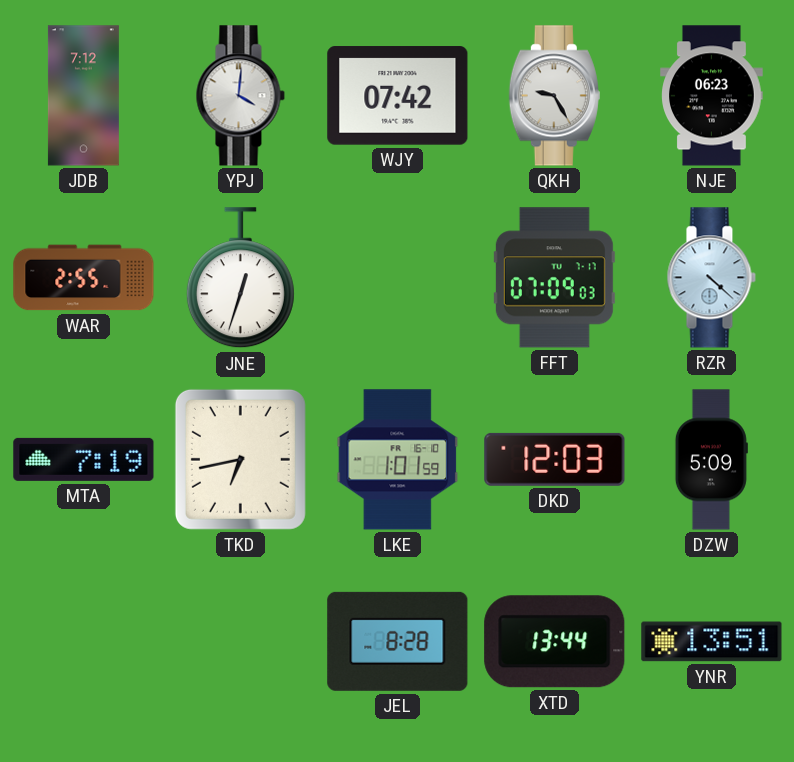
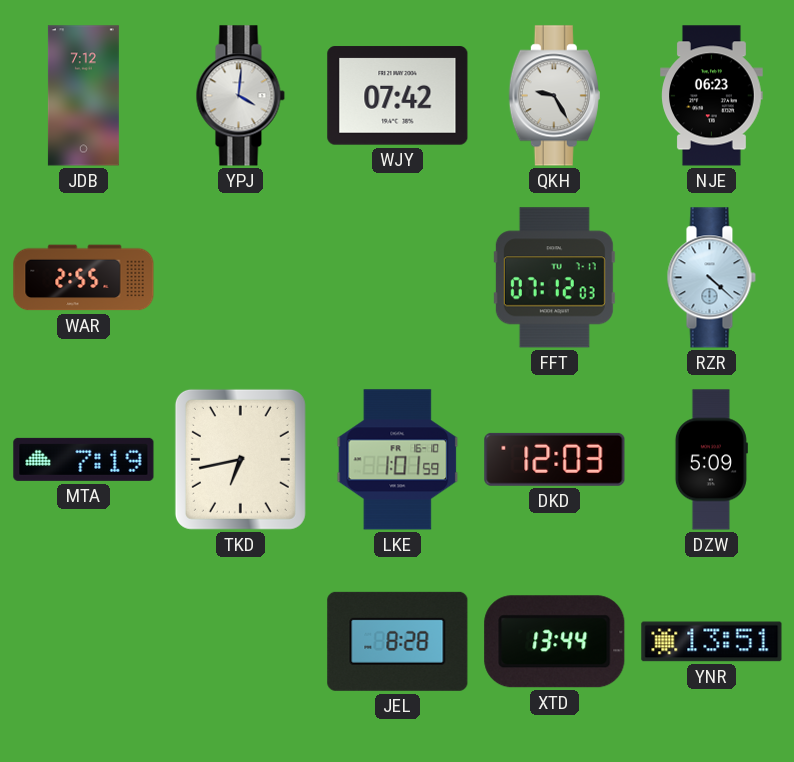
JNE: 12:33 -> none
FFT: 07:09 -> 07:12
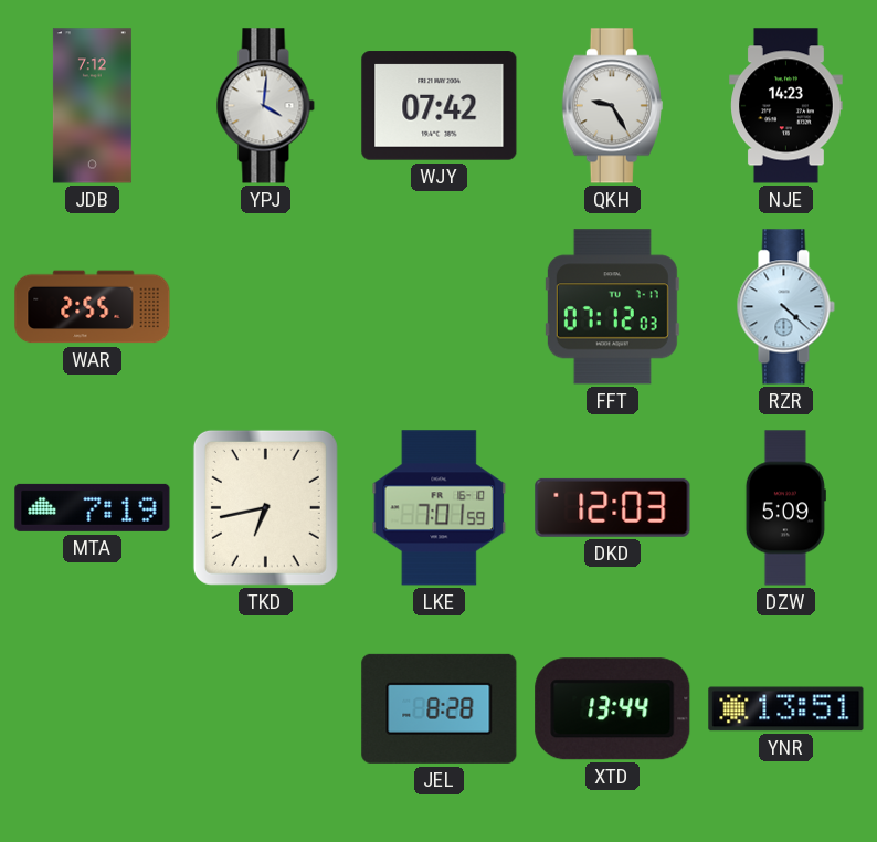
NJE: 06:23 -> 14:23
LKE: 1:01 -> 7:01
